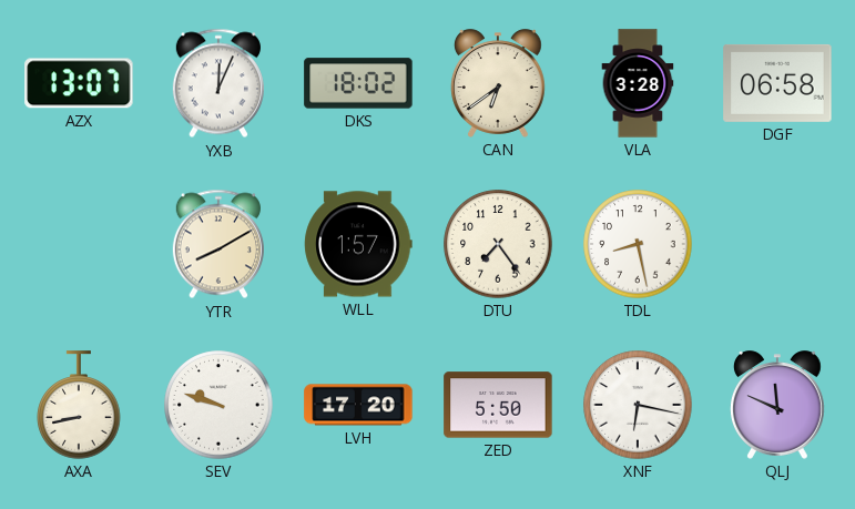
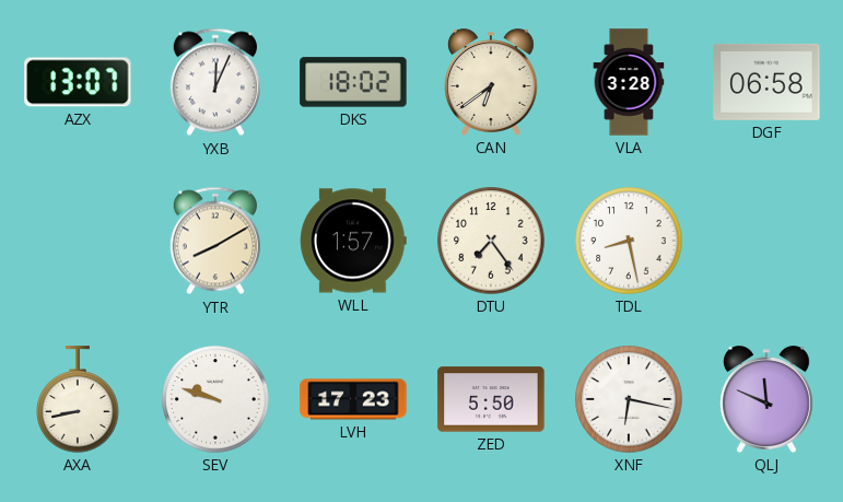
LVH: 17:20 -> 17:23
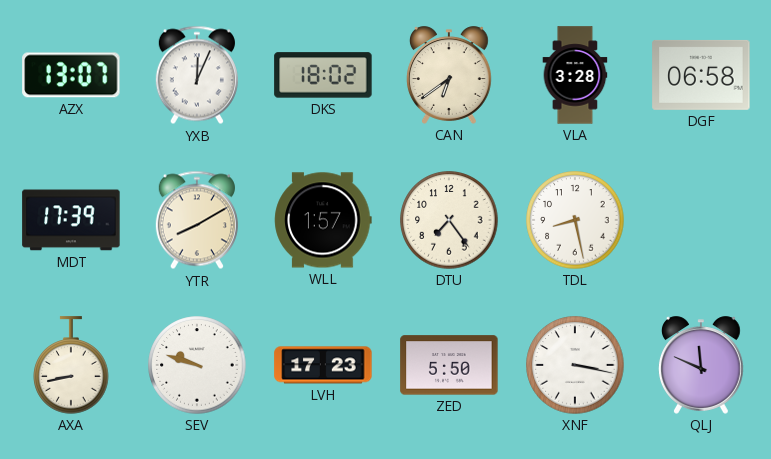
MDT: none -> 17:39
XNF: 6:17 -> 3:17
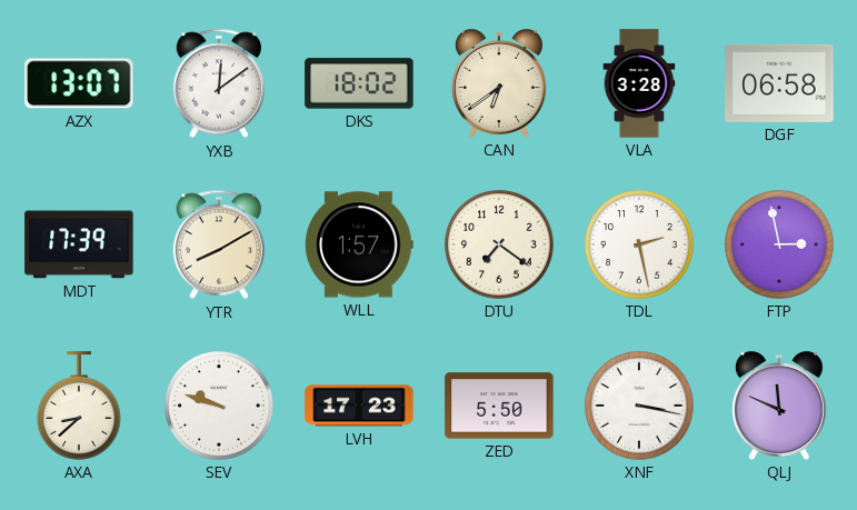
YXB: 12:04 -> 12:09
DTU: 7:24 -> 7:21
TDL: 8:28 -> 2:28
FTP: none -> 2:58
AXA: 8:43 -> 8:38
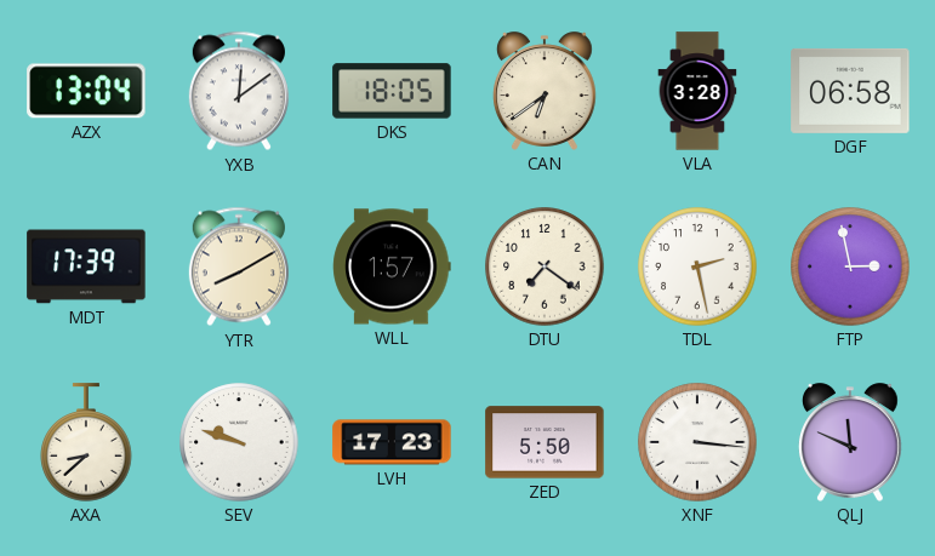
AZX: 13:07 -> 13:04
DKS: 18:02 -> 18:05
XNF: 3:17 -> 3:16
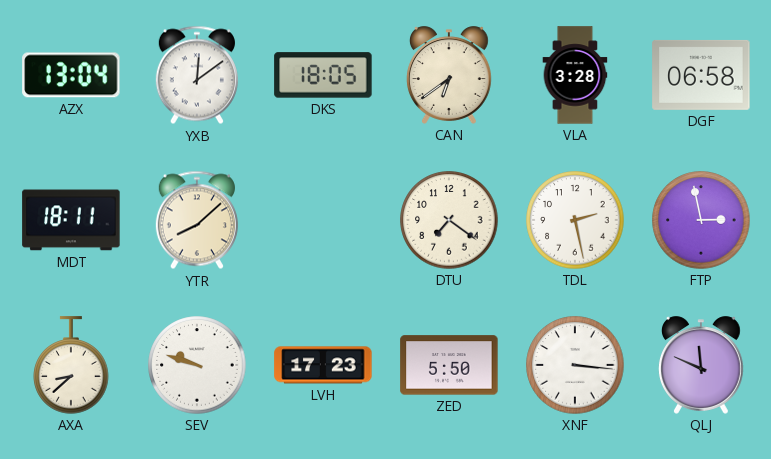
MDT: 17:39 -> 18:11
YTR: 8:10 -> 8:08
WLL: 1:57 -> none
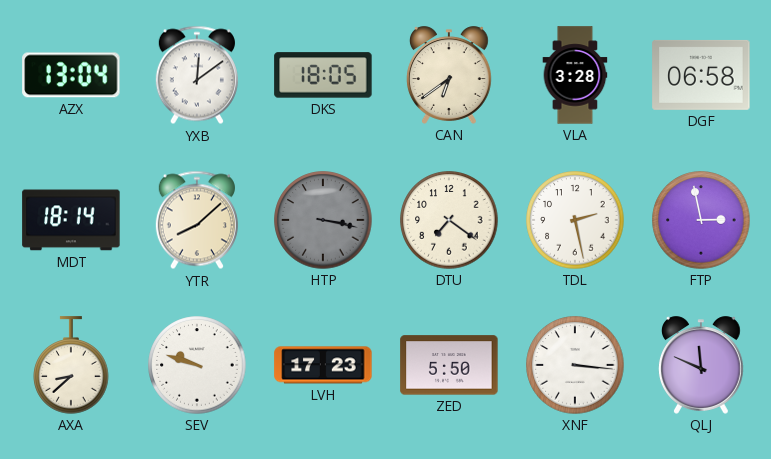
MDT: 18:11 -> 18:14
HTP: none -> 3:17
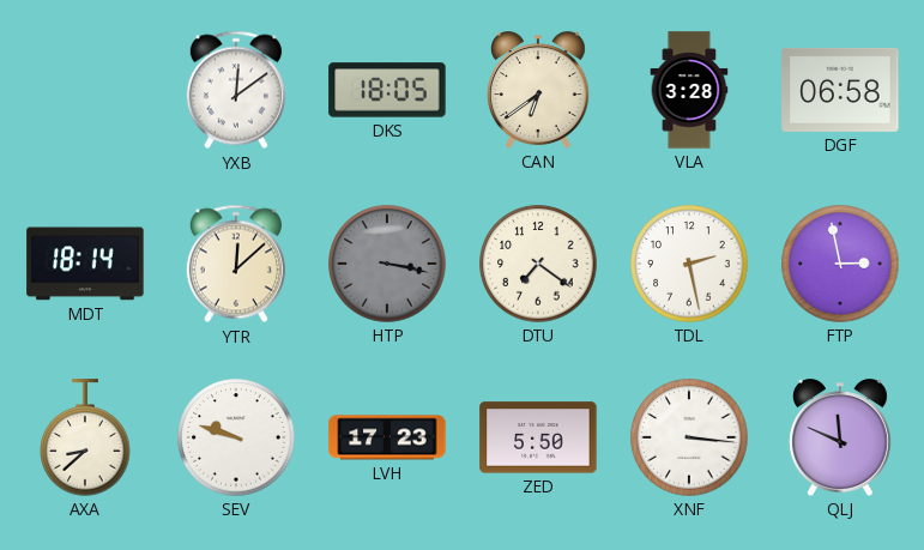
AZX: 13:04 -> none
YTR: 8:08 -> 12:08
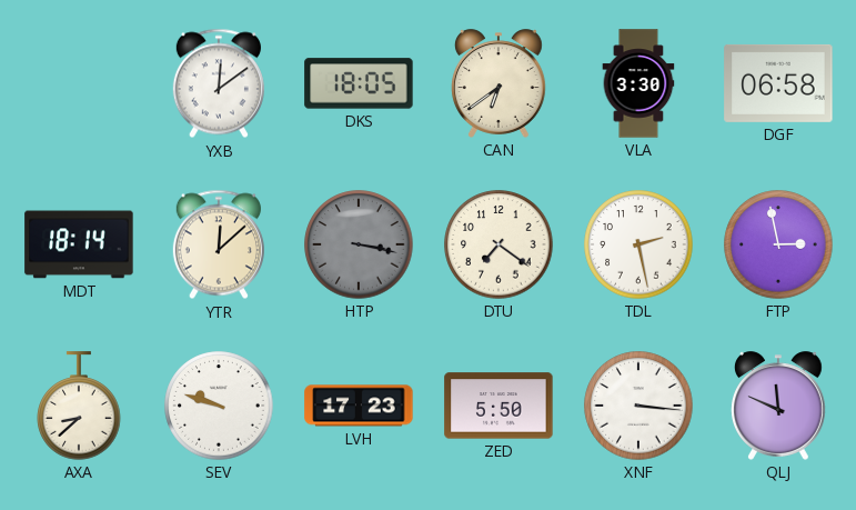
VLA: 3:28 -> 3:30
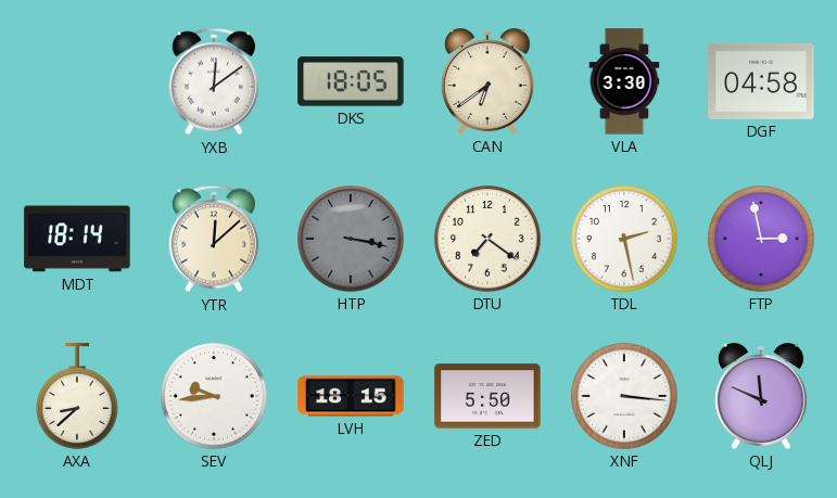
DGF: 06:58 -> 04:58
SEV: 9:48 -> 9:44
LVH: 17:23 -> 18:15
